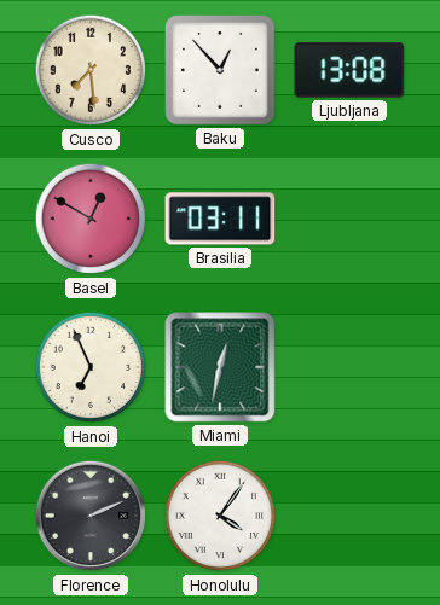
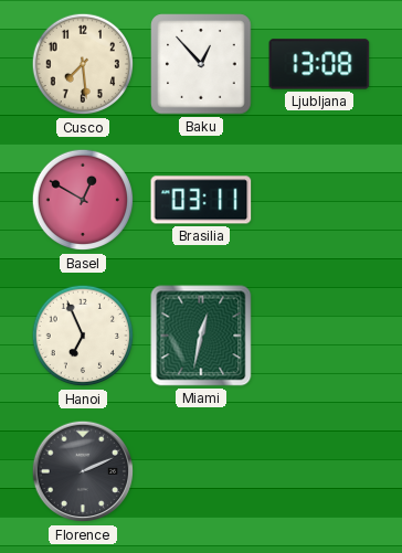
Honolulu: 4:06 -> none
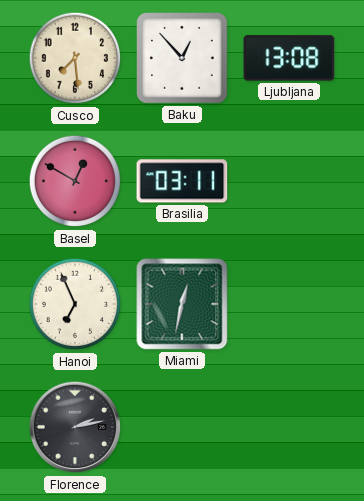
Florence: 2:11 -> 2:13
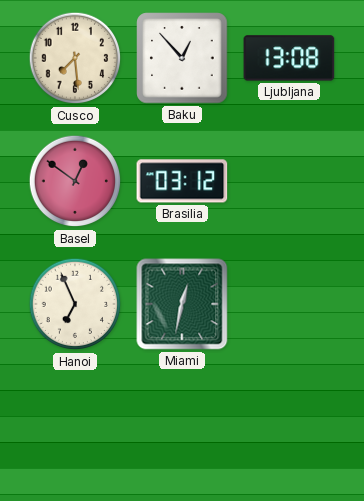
Basel: 12:50 -> 12:51
Brasilia: 03:11 -> 03:12
Florence: 2:13 -> none
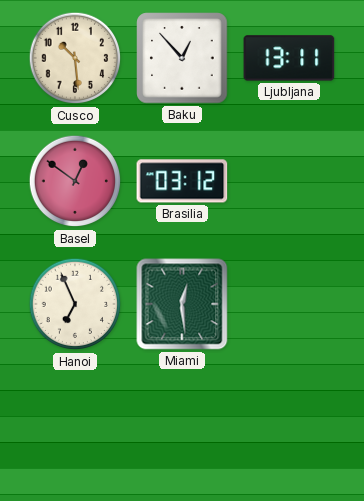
Cusco: 7:29 -> 10:29
Ljubljana: 13:08 -> 13:11
Miami: 12:32 -> 12:29
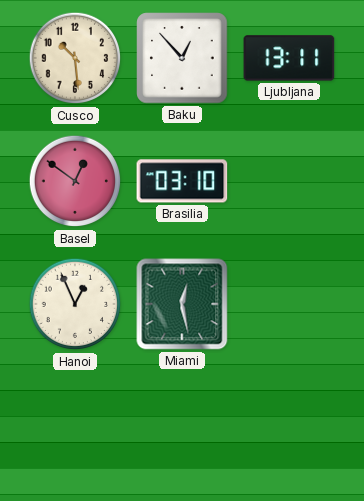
Brasilia: 03:12 -> 03:10
Hanoi: 6:56 -> 12:56
Miami: 12:29 -> 12:28
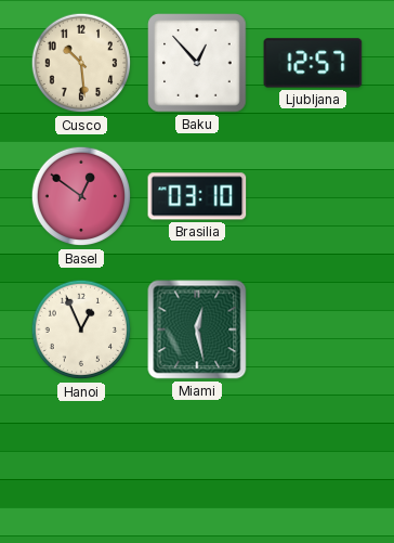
Ljubljana: 13:11 -> 12:57
